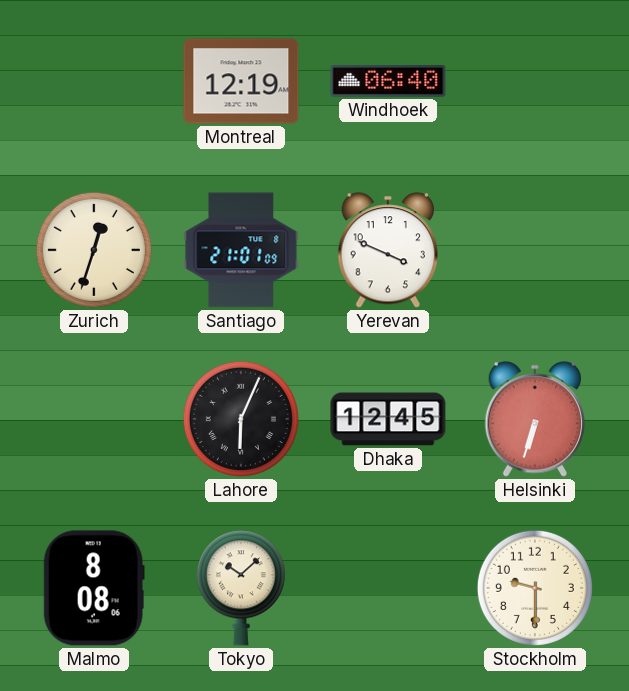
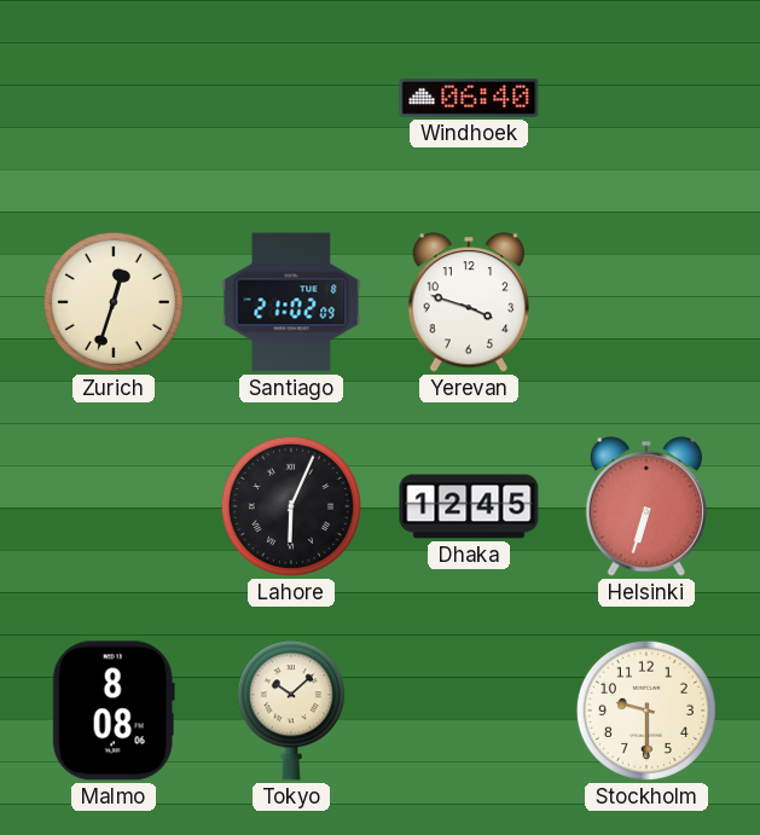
Montreal: 12:19 -> none
Santiago: 21:01 -> 21:02
Yerevan: 3:49 -> 3:48
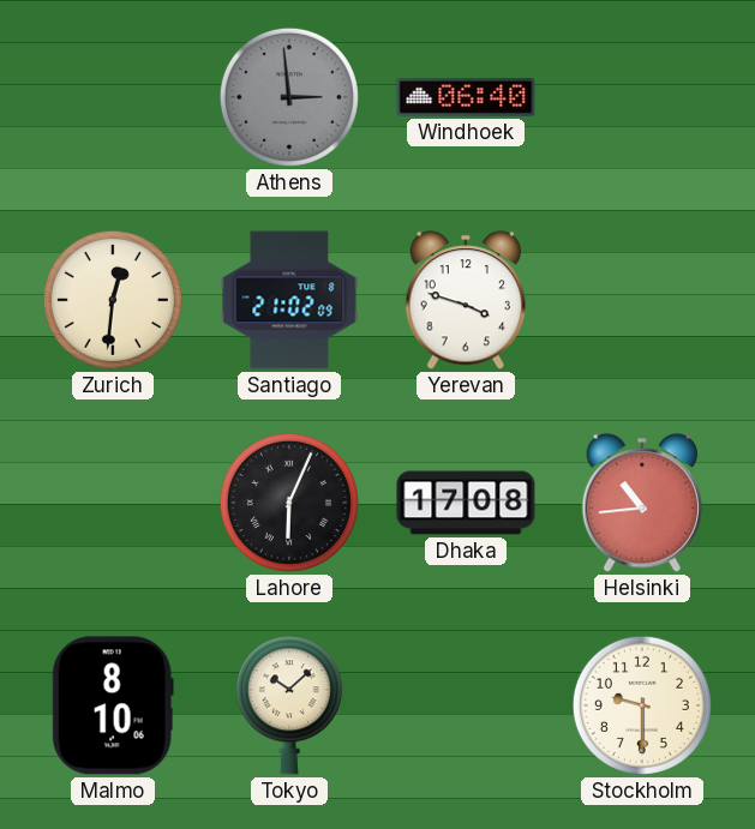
Athens: none -> 2:59
Zurich: 12:33 -> 12:31
Dhaka: 12:45 -> 17:08
Helsinki: 6:33 -> 10:44
Malmo: 8:08 -> 8:10
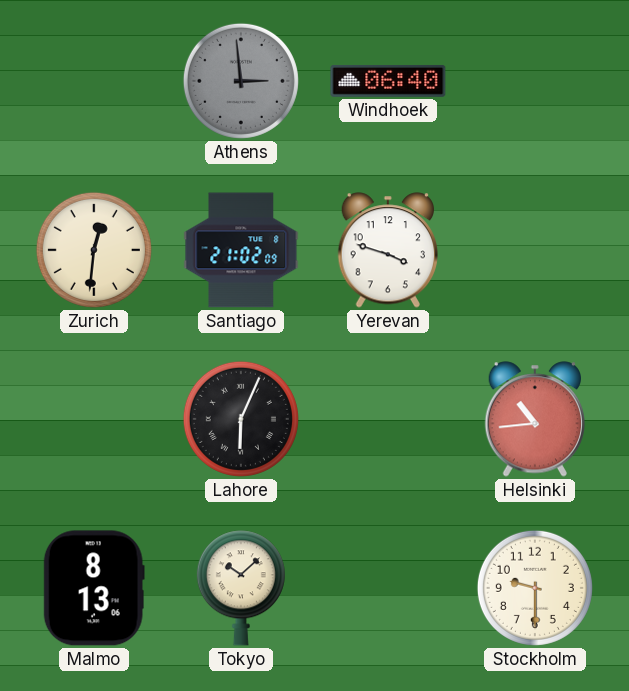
Dhaka: 17:08 -> none
Malmo: 8:10 -> 8:13
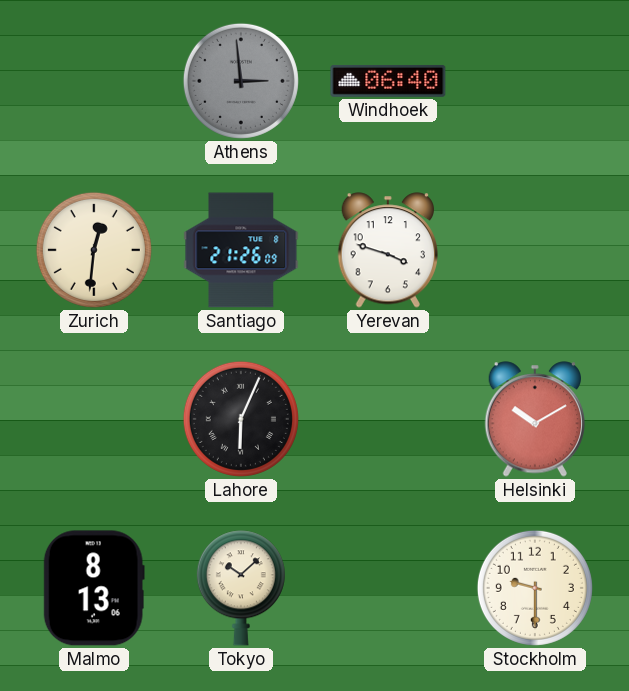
Santiago: 21:02 -> 21:26
Helsinki: 10:44 -> 10:10
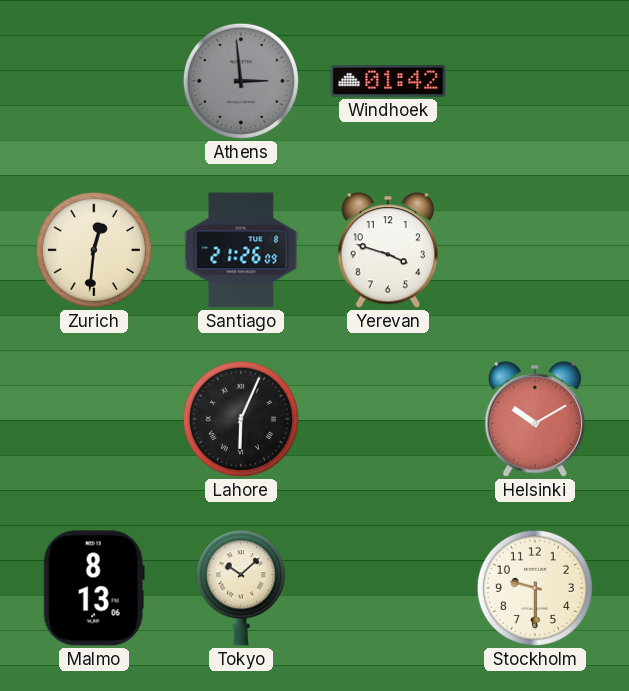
Windhoek: 06:40 -> 01:42
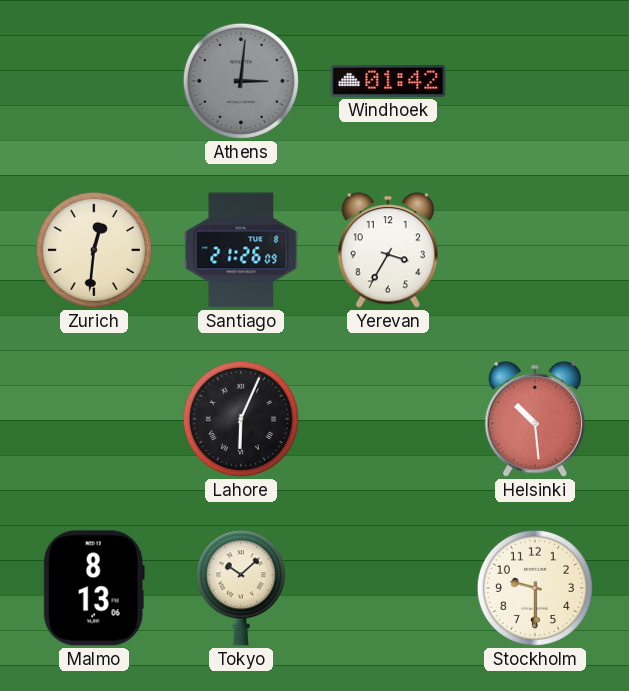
Athens: 2:59 -> 3:01
Yerevan: 3:48 -> 3:35
Helsinki: 10:10 -> 10:29
